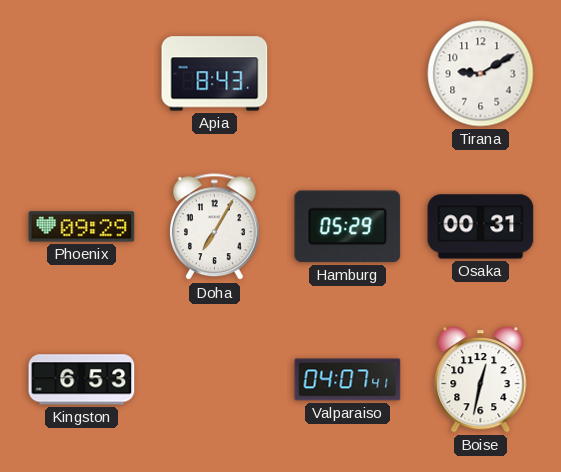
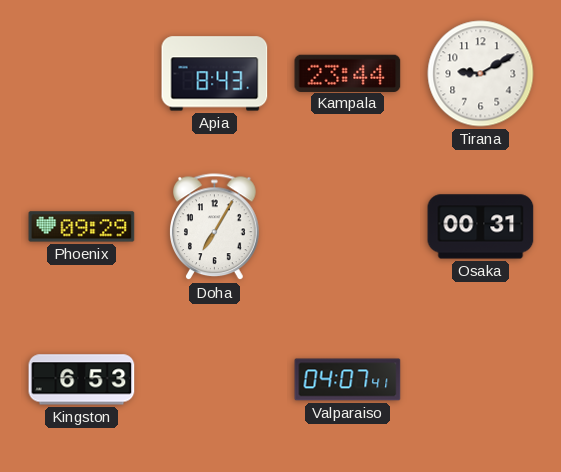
Kampala: none -> 23:44
Hamburg: 05:29 -> none
Boise: 12:32 -> none
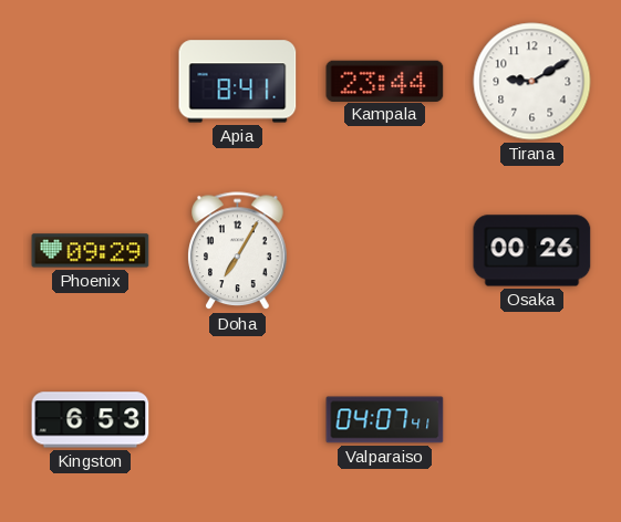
Apia: 8:43 -> 8:41
Osaka: 00:31 -> 00:26
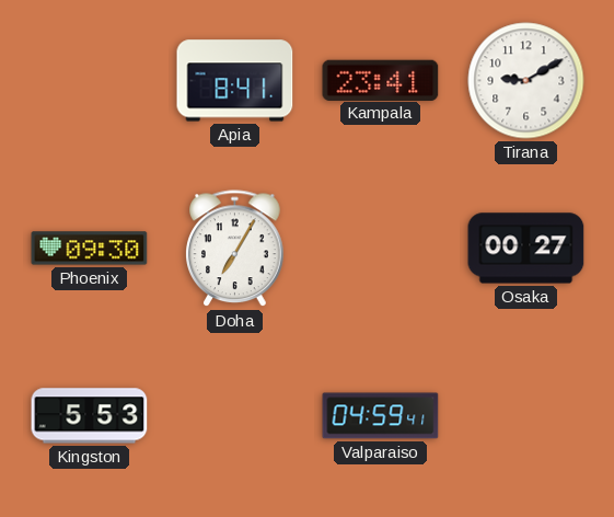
Kampala: 23:44 -> 23:41
Phoenix: 09:29 -> 09:30
Osaka: 00:26 -> 00:27
Kingston: 6:53 -> 5:53
Valparaiso: 04:07 -> 04:59
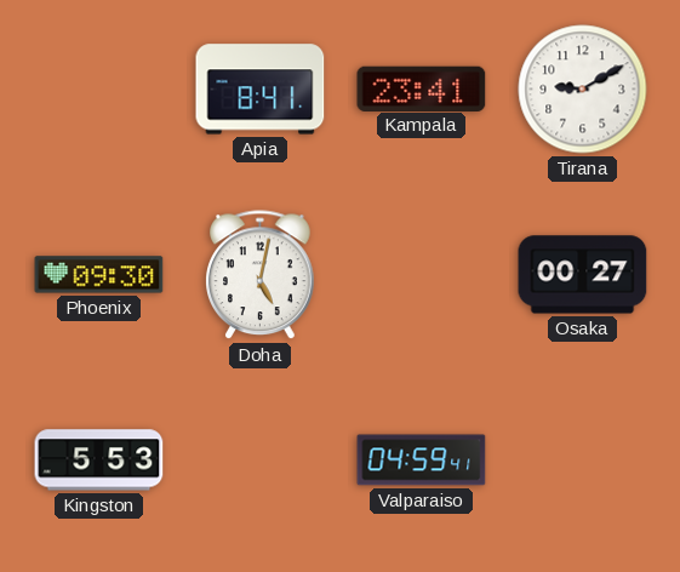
Doha: 7:05 -> 5:02
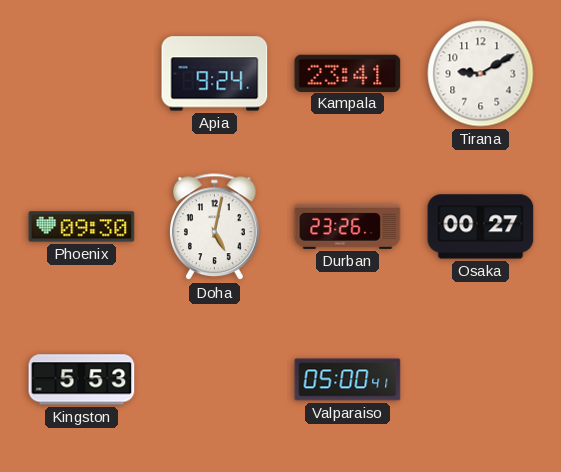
Apia: 8:41 -> 9:24
Durban: none -> 23:26
Valparaiso: 04:59 -> 05:00
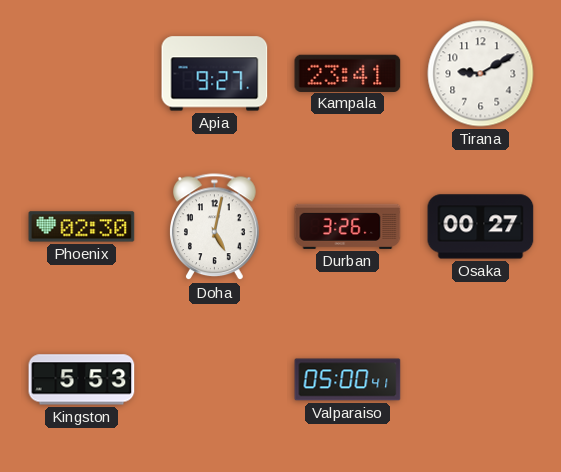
Apia: 9:24 -> 9:27
Phoenix: 09:30 -> 02:30
Durban: 23:26 -> 3:26
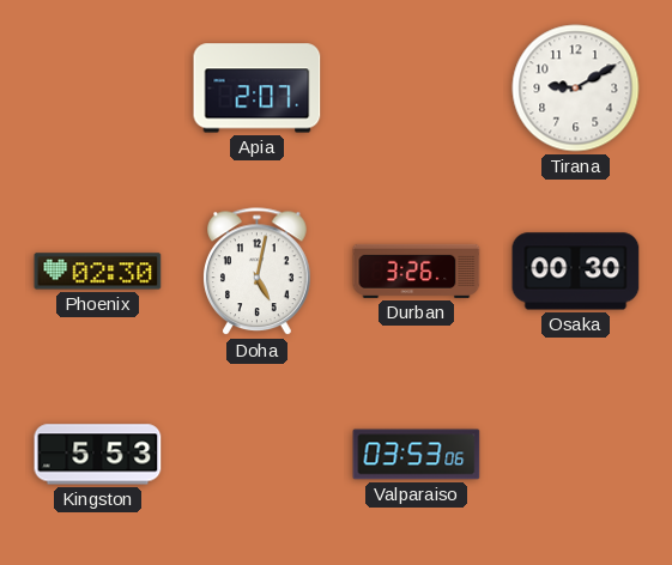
Apia: 9:27 -> 2:07
Kampala: 23:41 -> none
Osaka: 00:27 -> 00:30
Valparaiso: 05:00 -> 03:53
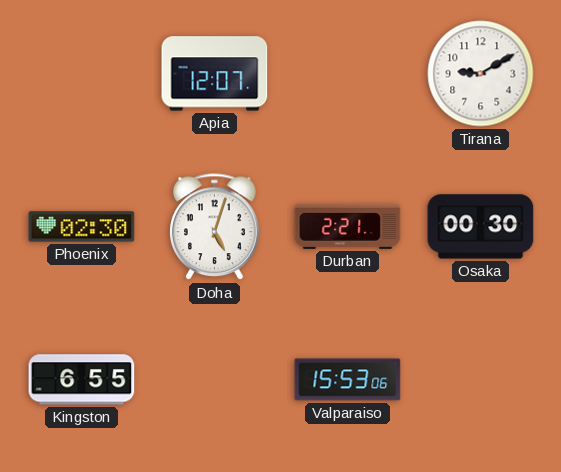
Apia: 2:07 -> 12:07
Doha: 5:02 -> 5:03
Durban: 3:26 -> 2:21
Kingston: 5:53 -> 6:55
Valparaiso: 03:53 -> 15:53
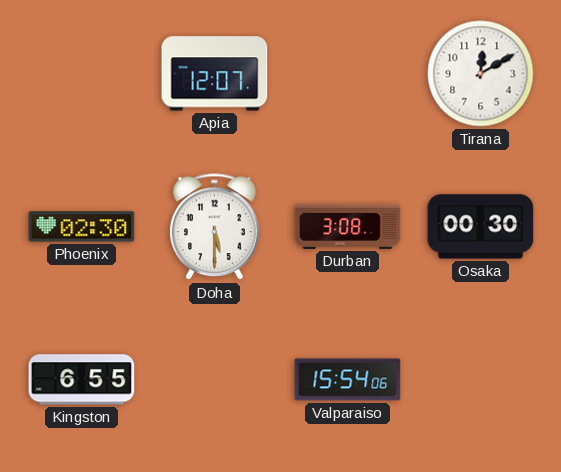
Tirana: 9:10 -> 12:10
Doha: 5:03 -> 5:30
Durban: 2:21 -> 3:08
Valparaiso: 15:53 -> 15:54
